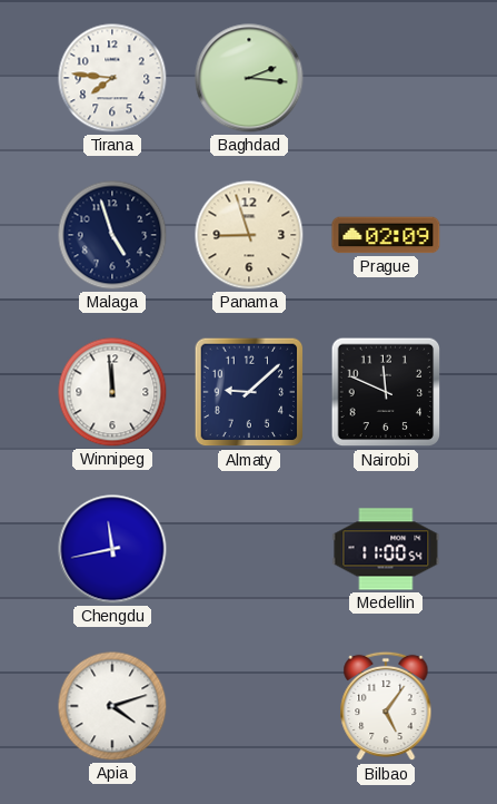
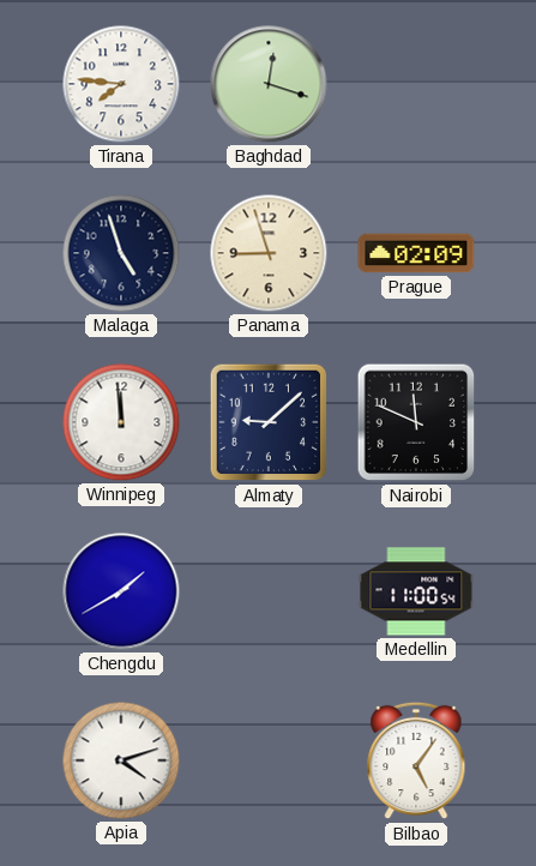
Baghdad: 2:16 -> 12:18
Chengdu: 11:43 -> 1:40
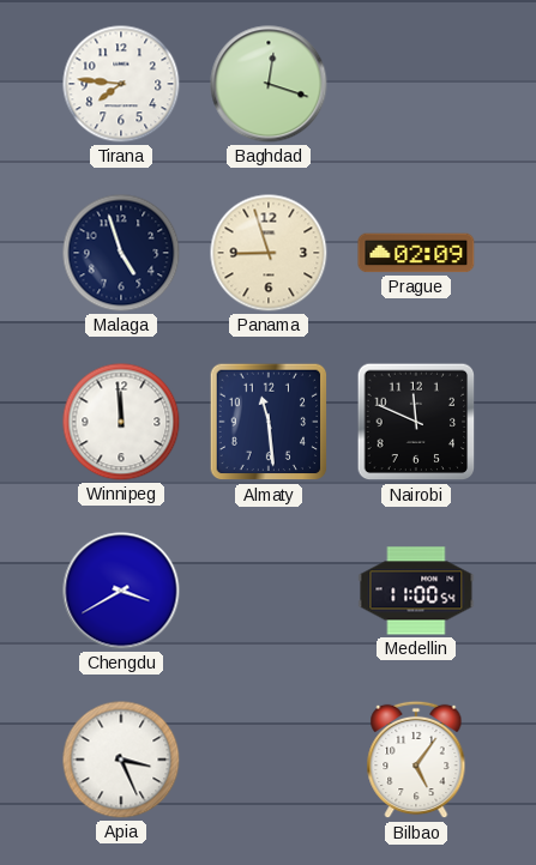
Almaty: 9:08 -> 11:29
Chengdu: 1:40 -> 3:40
Apia: 4:12 -> 3:26
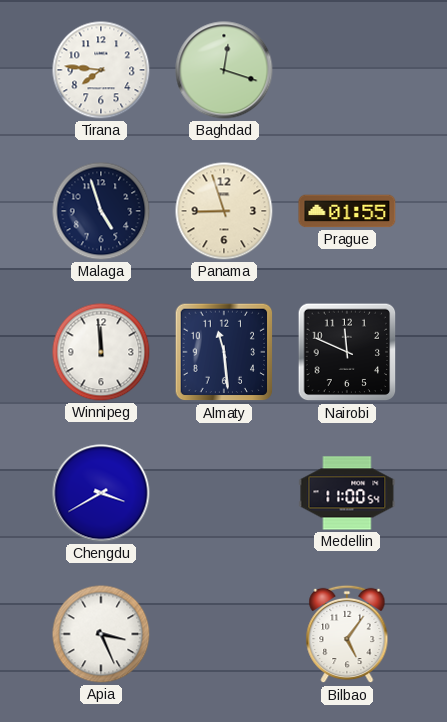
Prague: 02:09 -> 01:55
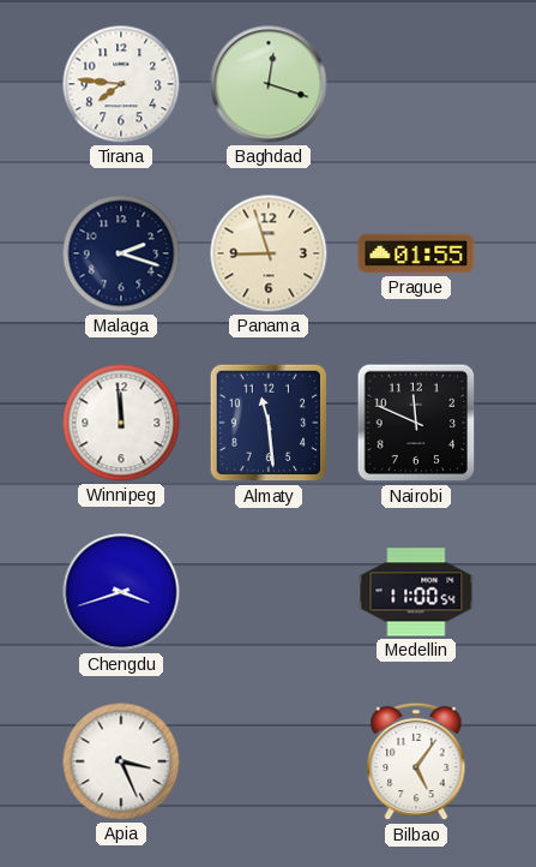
Malaga: 4:57 -> 2:18
Chengdu: 3:40 -> 3:42
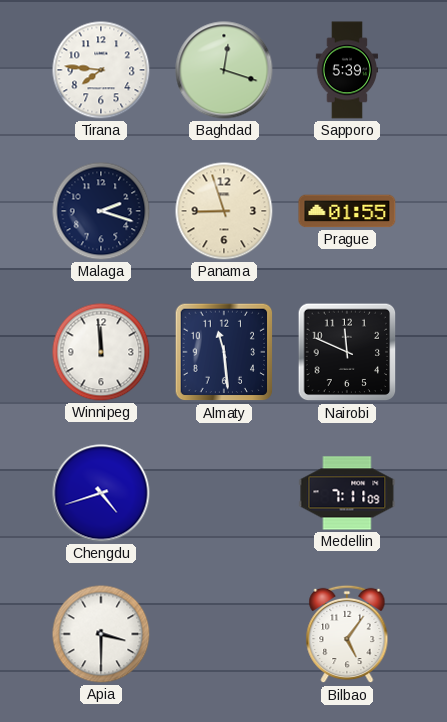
Sapporo: none -> 5:39
Chengdu: 3:42 -> 4:42
Medellin: 11:00 -> 7:11
Apia: 3:26 -> 3:30
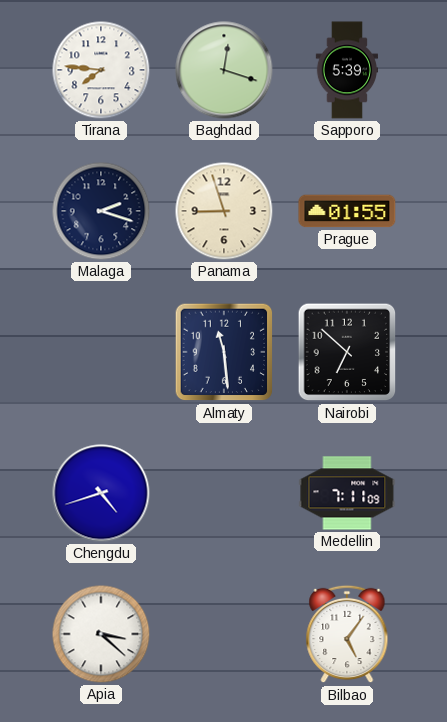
Winnipeg: 11:59 -> none
Nairobi: 11:49 -> 6:52
Apia: 3:30 -> 3:22
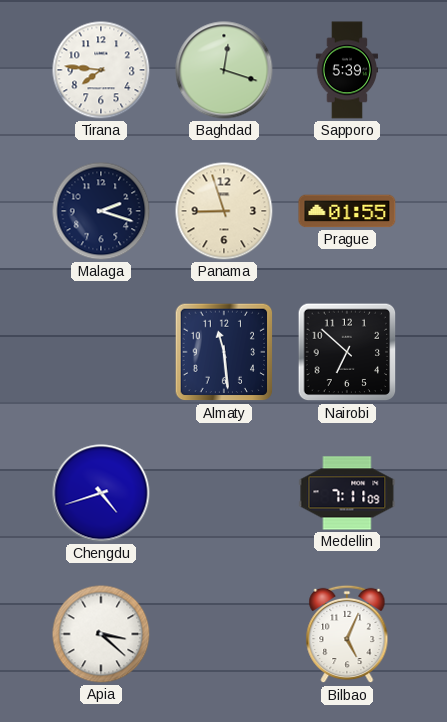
Bilbao: 5:06 -> 5:04
